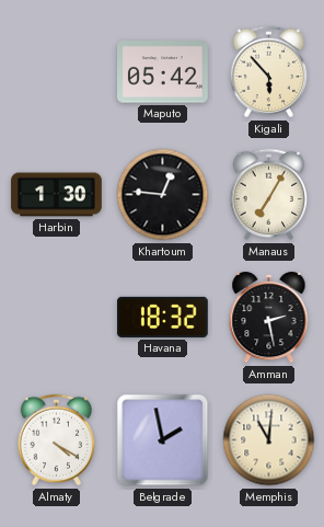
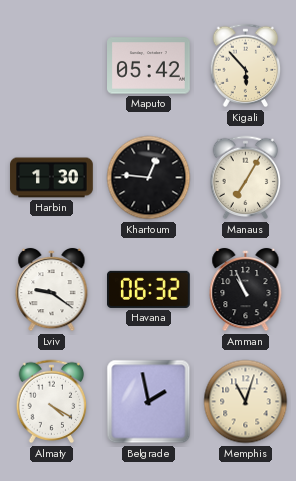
Lviv: none -> 9:21
Havana: 18:32 -> 06:32
Amman: 2:28 -> 10:56
Memphis: 11:01 -> 11:03
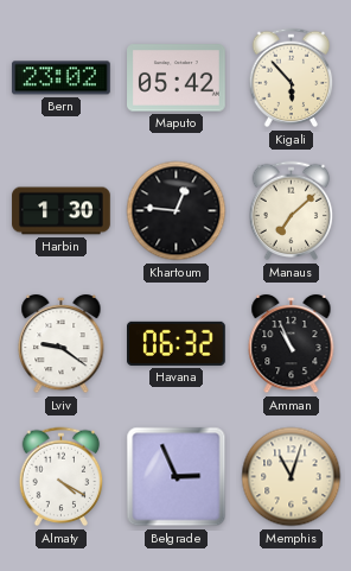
Bern: none -> 23:02
Manaus: 7:05 -> 7:08
Belgrade: 1:58 -> 2:56
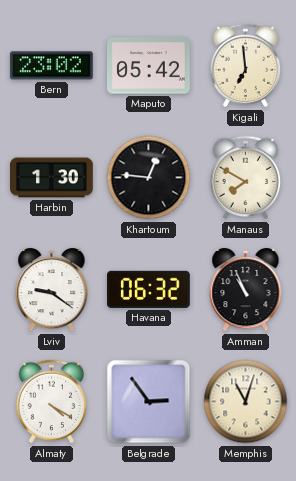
Kigali: 5:53 -> 6:59
Manaus: 7:08 -> 7:50
Belgrade: 2:56 -> 2:54
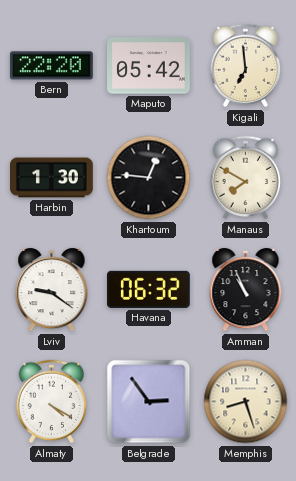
Bern: 23:02 -> 22:20
Memphis: 11:03 -> 8:27
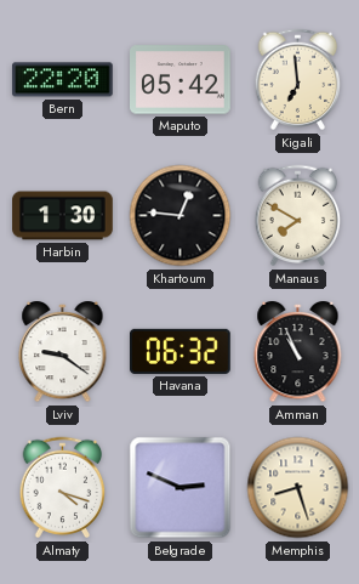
Almaty: 4:20 -> 4:18
Belgrade: 2:54 -> 2:49
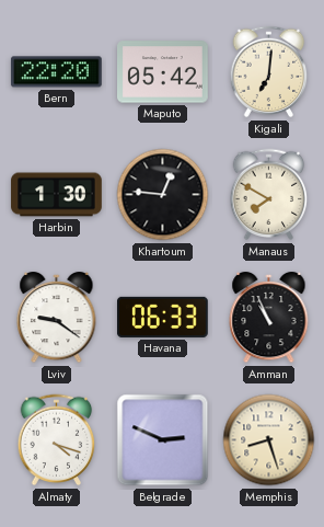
Kigali: 6:59 -> 7:01
Havana: 06:32 -> 06:33
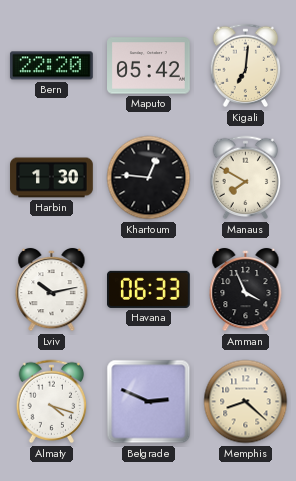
Lviv: 9:21 -> 10:13
Amman: 10:56 -> 3:56
Memphis: 8:27 -> 8:22
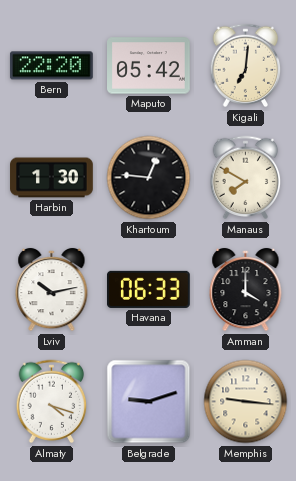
Amman: 3:56 -> 4:00
Belgrade: 2:49 -> 9:12
Memphis: 8:22 -> 9:16
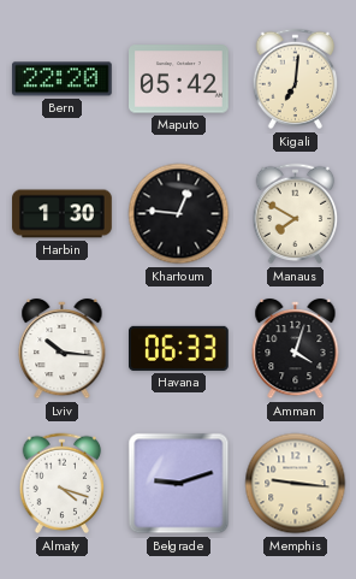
Lviv: 10:13 -> 10:16
Amman: 4:00 -> 4:03
